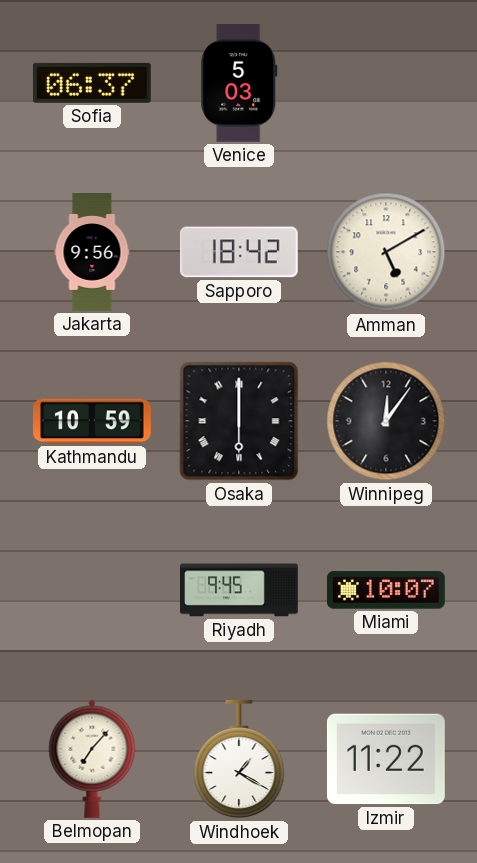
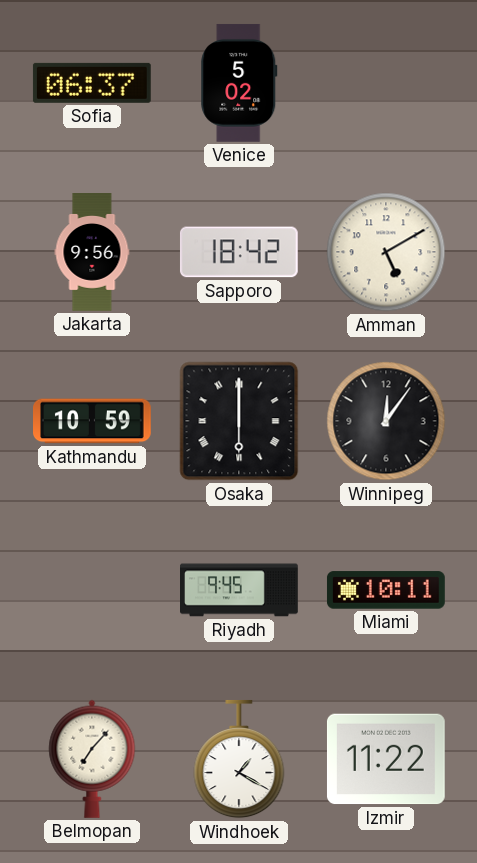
Venice: 5:03 -> 5:02
Miami: 10:07 -> 10:11
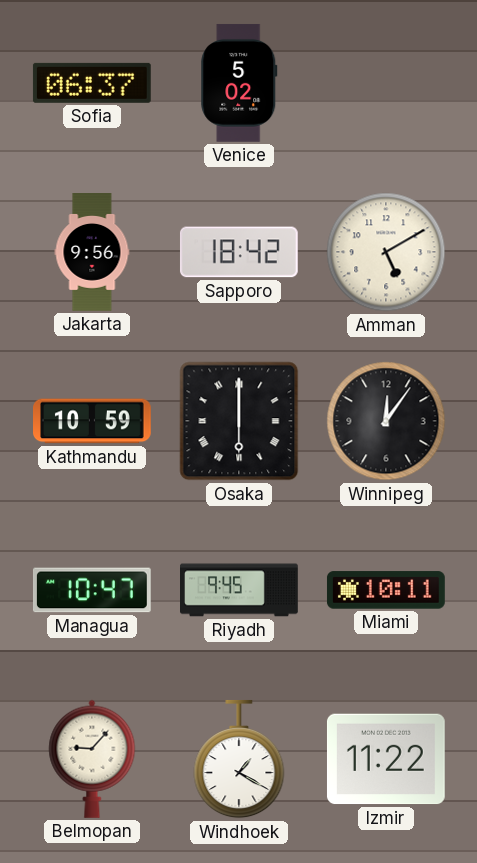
Managua: none -> 10:47
Belmopan: 7:07 -> 9:07
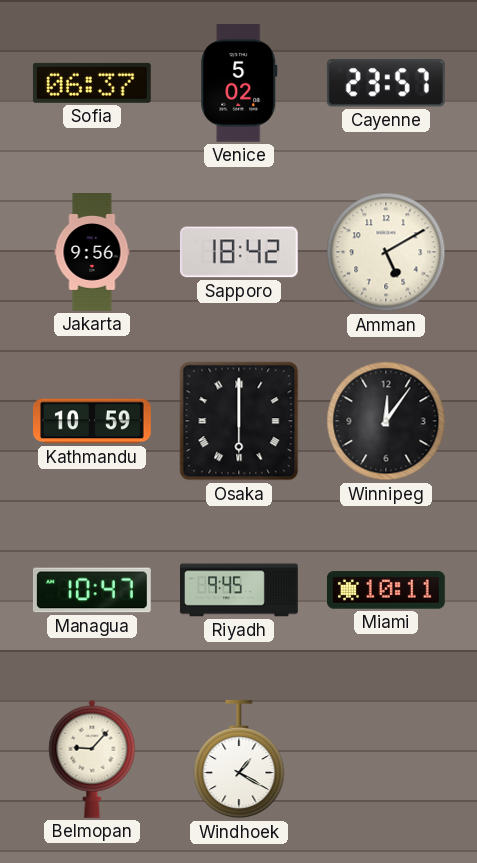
Cayenne: none -> 23:57
Izmir: 11:22 -> none
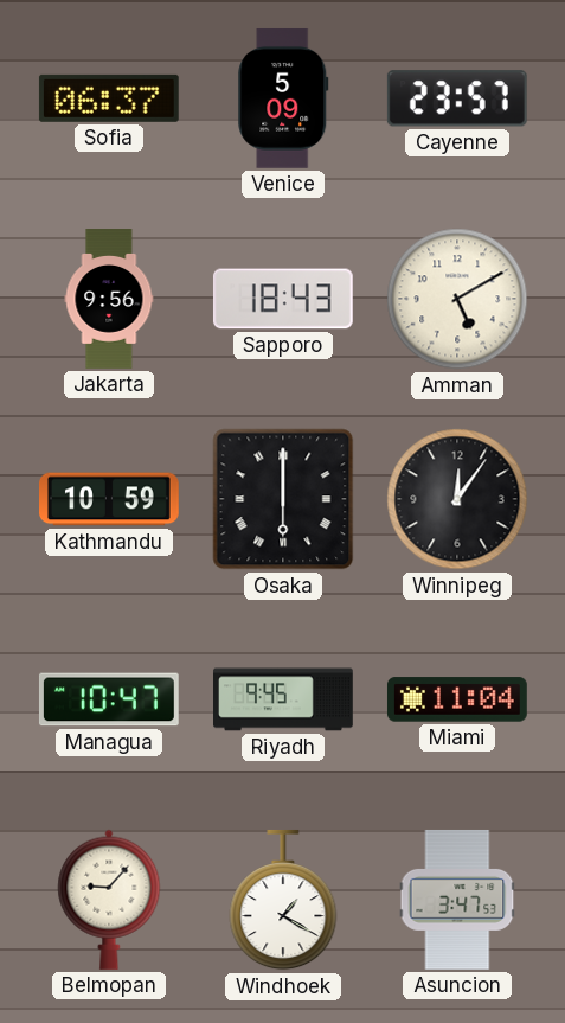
Venice: 5:02 -> 5:09
Sapporo: 18:42 -> 18:43
Miami: 10:11 -> 11:04
Asuncion: none -> 3:47
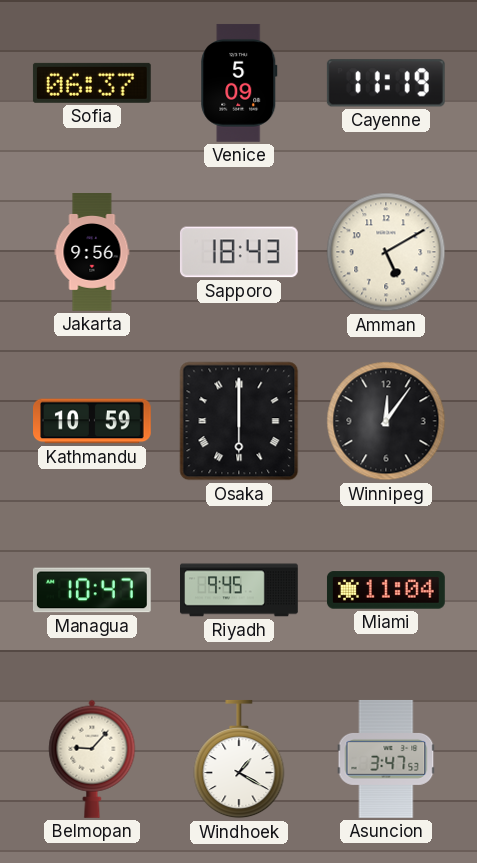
Cayenne: 23:57 -> 11:19
